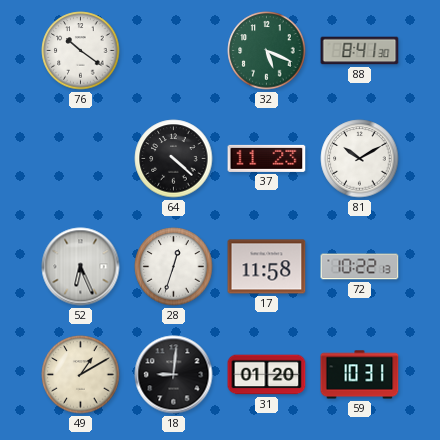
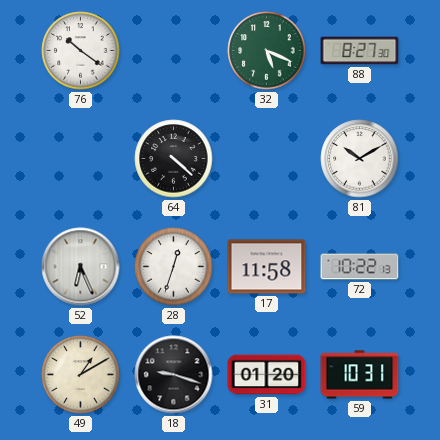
88: 8:41 -> 8:27
37: 11:23 -> none
18: 9:01 -> 9:18
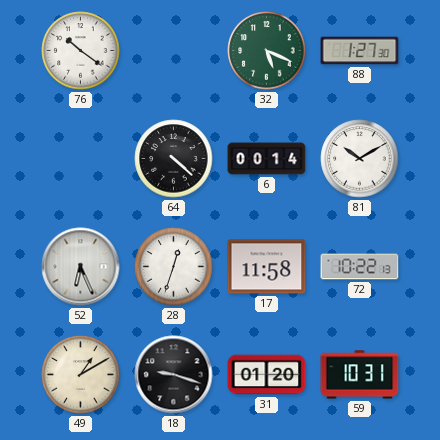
88: 8:27 -> 1:27
6: none -> 00:14
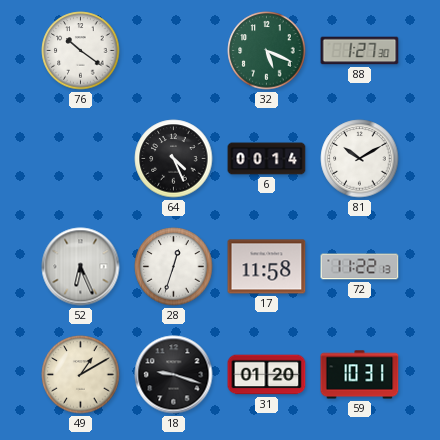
64: 4:22 -> 4:26
72: 10:22 -> 11:22
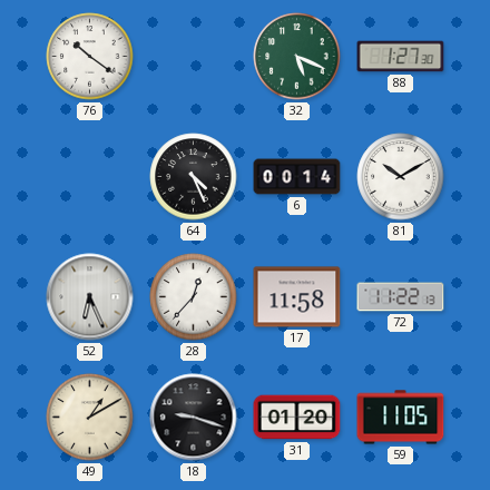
28: 12:33 -> 12:37
59: 10:31 -> 11:05
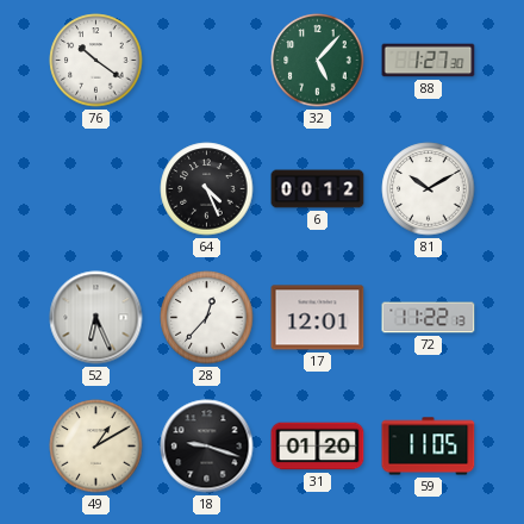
32: 5:19 -> 5:07
6: 00:14 -> 00:12
17: 11:58 -> 12:01
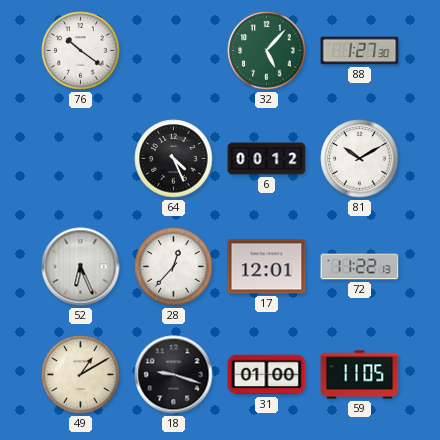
31: 01:20 -> 01:00
